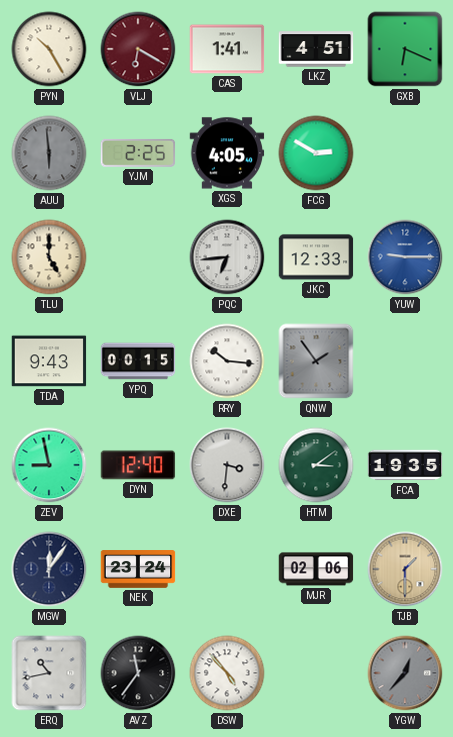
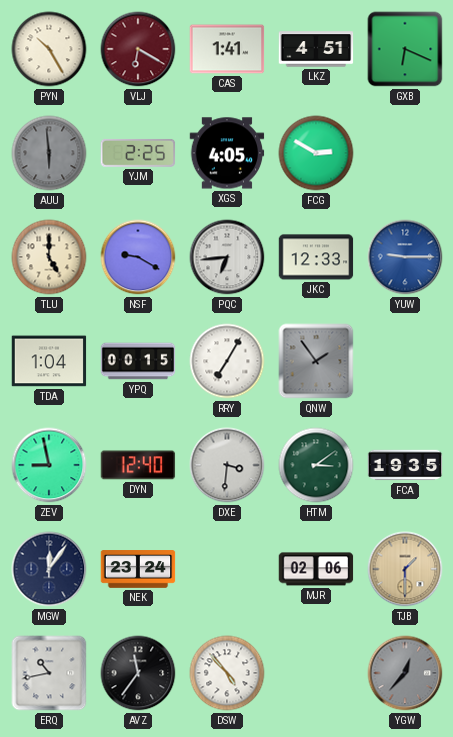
NSF: none -> 9:20
TDA: 9:43 -> 1:04
RRY: 10:16 -> 7:05
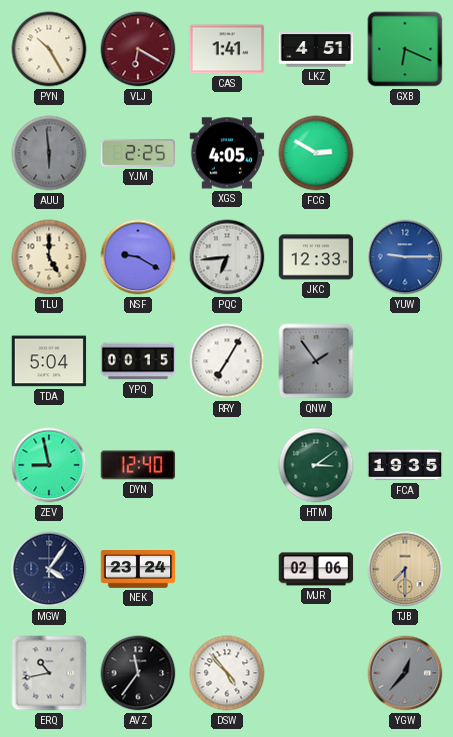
TDA: 1:04 -> 5:04
DXE: 3:31 -> none
MGW: 12:06 -> 4:06
TJB: 1:30 -> 7:30
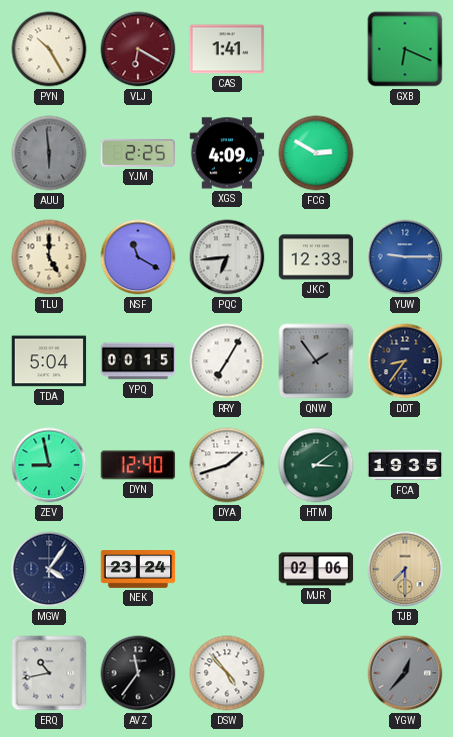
LKZ: 4:51 -> none
XGS: 4:05 -> 4:09
NSF: 9:20 -> 11:20
DDT: none -> 8:36
DYA: none -> 1:42
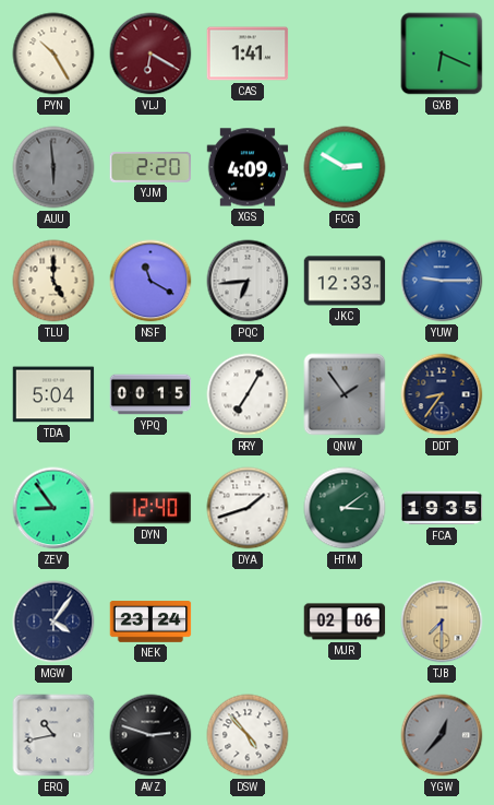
YJM: 2:25 -> 2:20
ZEV: 8:58 -> 8:54
AVZ: 11:36 -> 2:48
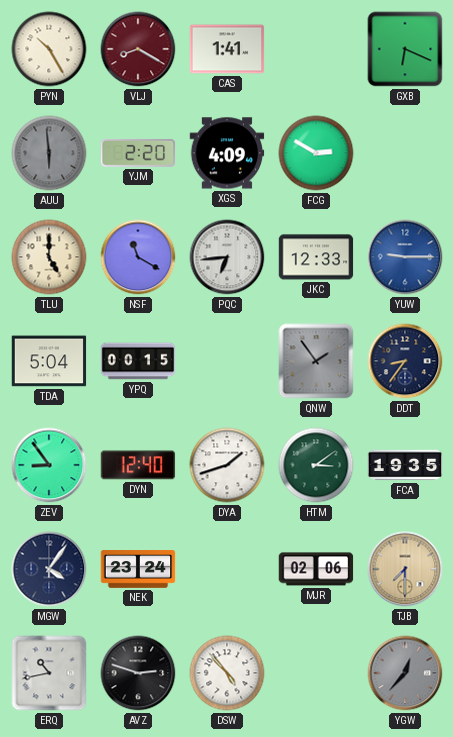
VLJ: 6:20 -> 8:20
RRY: 7:05 -> none
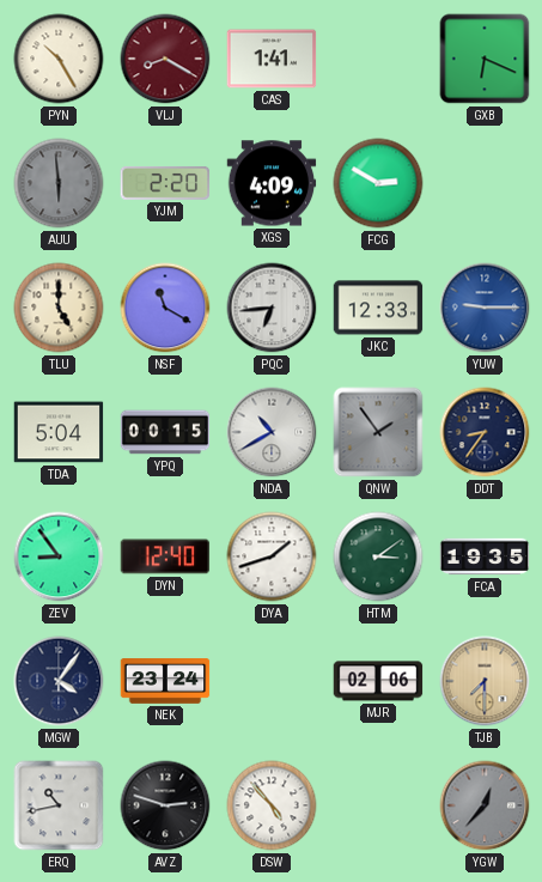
NDA: none -> 10:40
